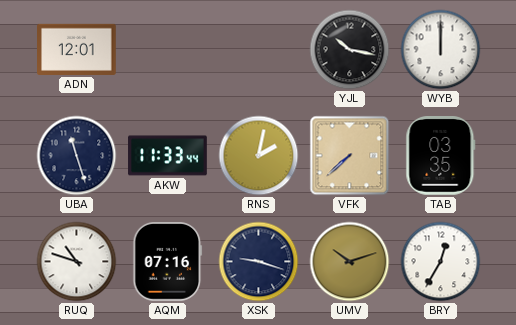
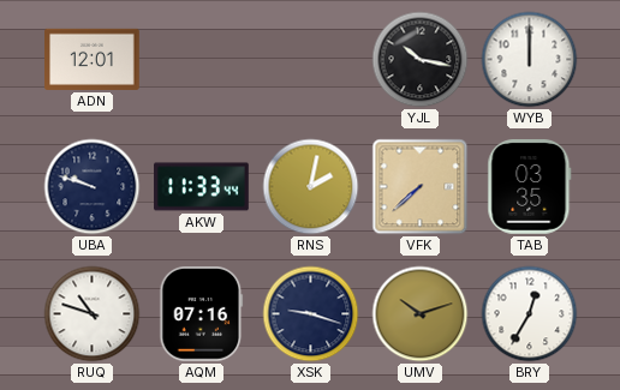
UBA: 11:27 -> 9:48
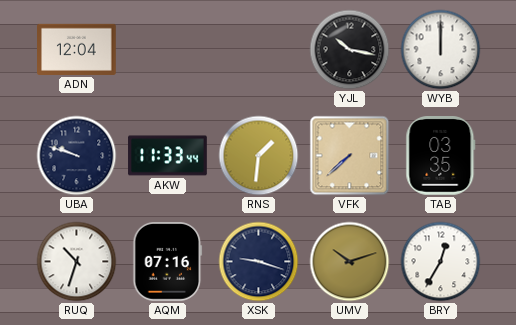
ADN: 12:01 -> 12:04
RNS: 2:02 -> 1:31
RUQ: 10:48 -> 10:33
